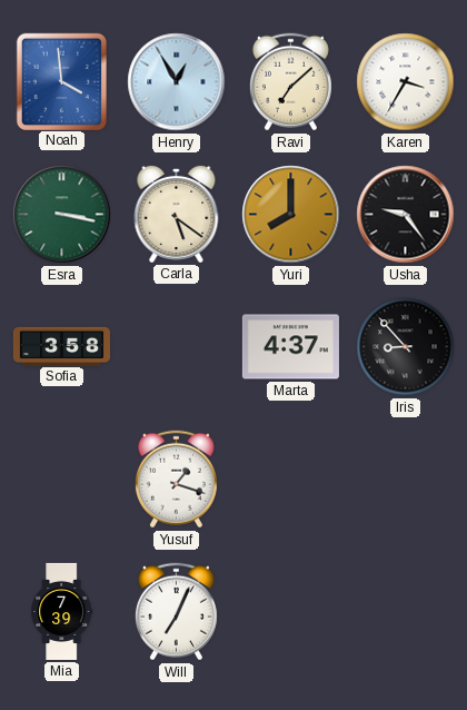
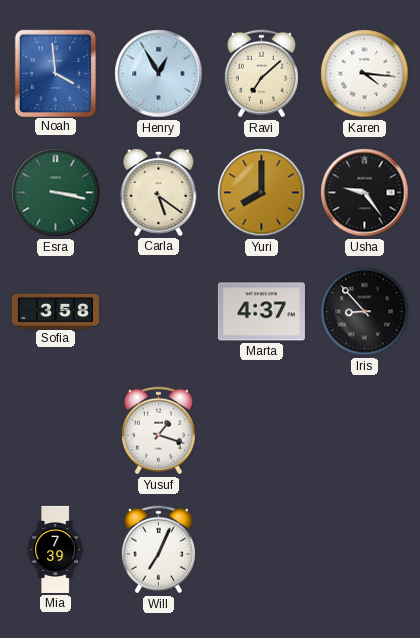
Karen: 3:35 -> 4:16
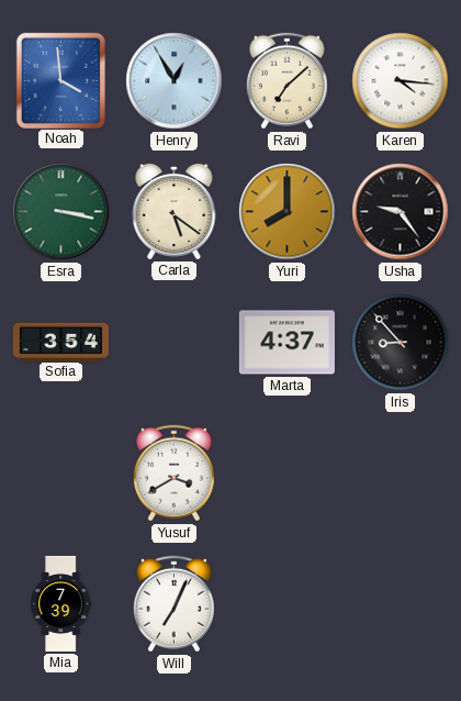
Sofia: 3:58 -> 3:54
Yusuf: 1:18 -> 3:40
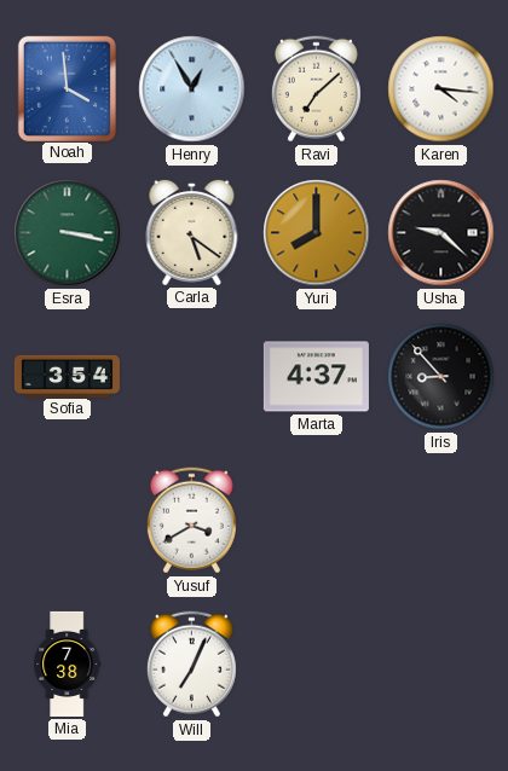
Usha: 9:24 -> 9:22
Mia: 7:39 -> 7:38
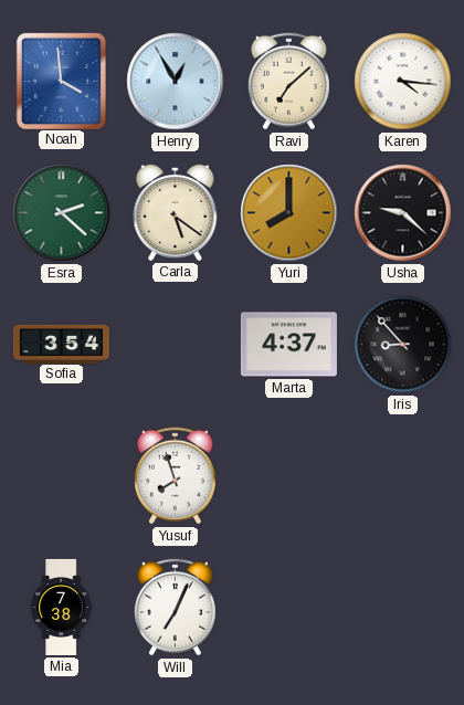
Esra: 3:17 -> 2:22
Yusuf: 3:40 -> 7:57
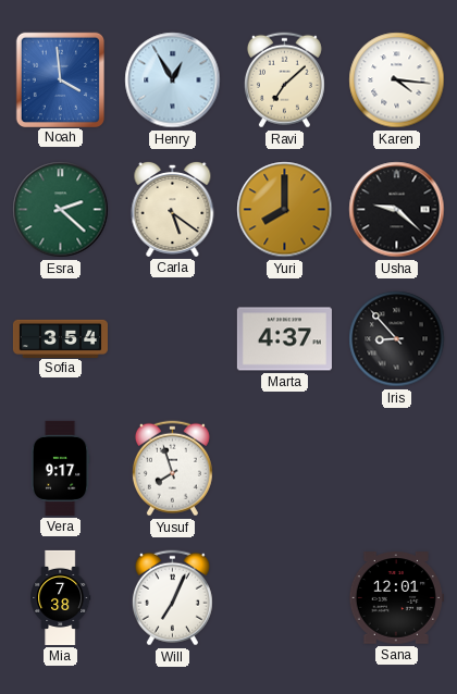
Vera: none -> 9:17
Sana: none -> 12:01
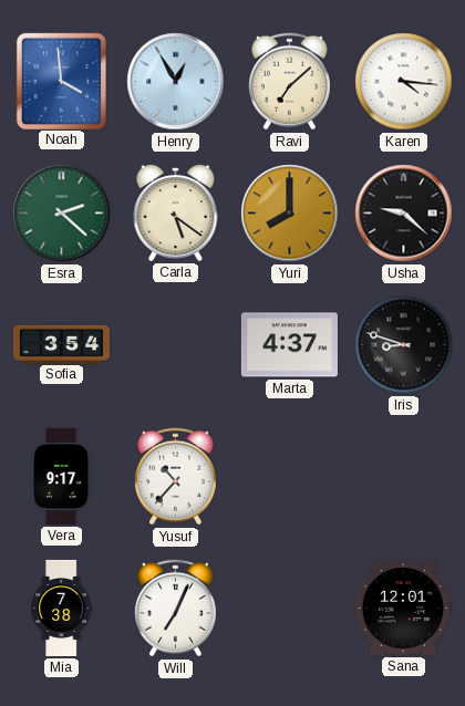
Iris: 8:53 -> 8:48
Yusuf: 7:57 -> 10:37
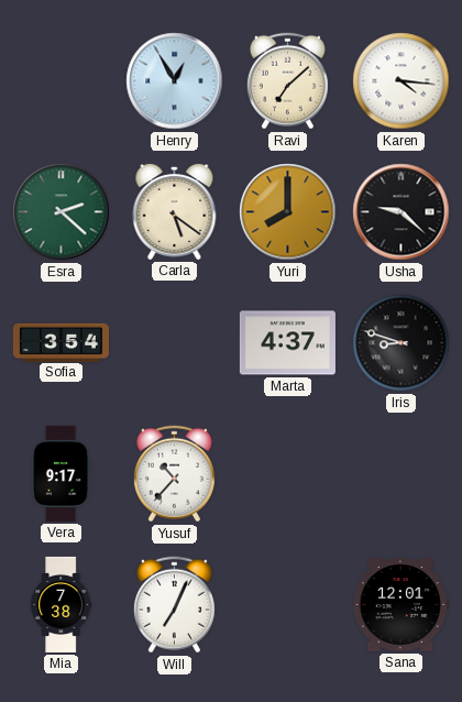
Noah: 3:59 -> none
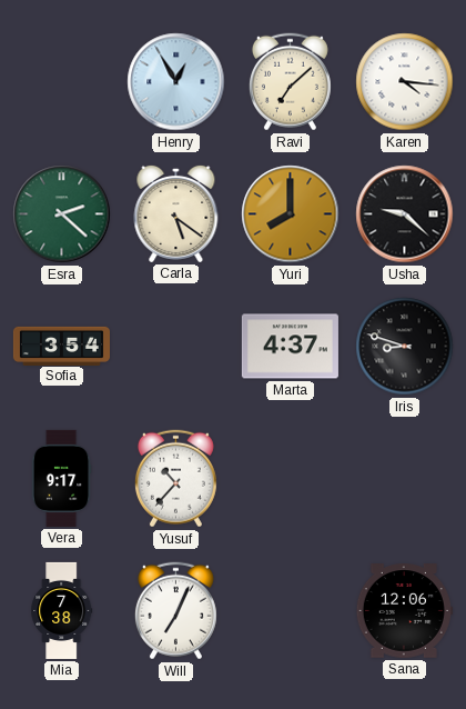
Sana: 12:01 -> 12:06
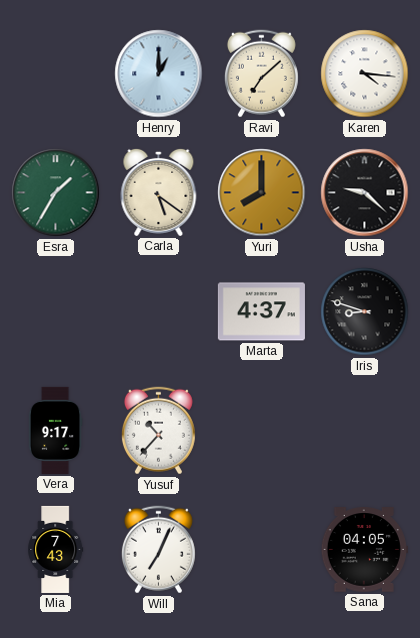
Henry: 12:55 -> 1:00
Esra: 2:22 -> 1:35
Sofia: 3:54 -> none
Mia: 7:38 -> 7:43
Sana: 12:06 -> 04:05
